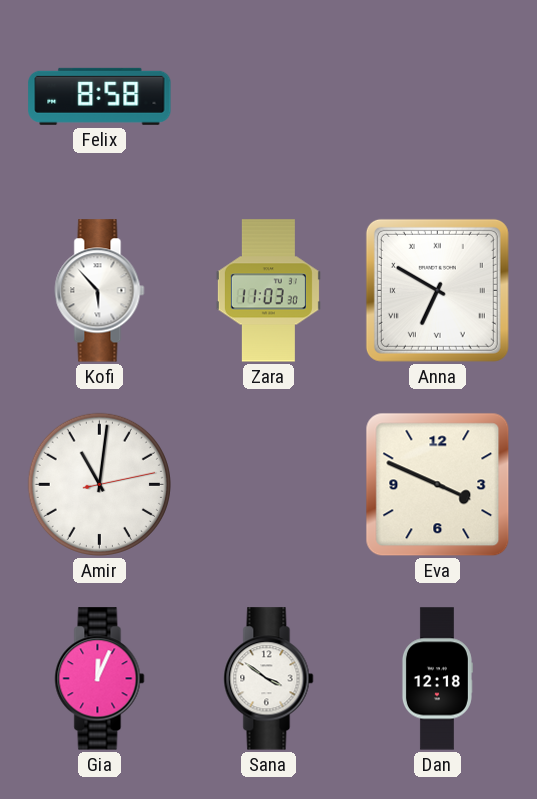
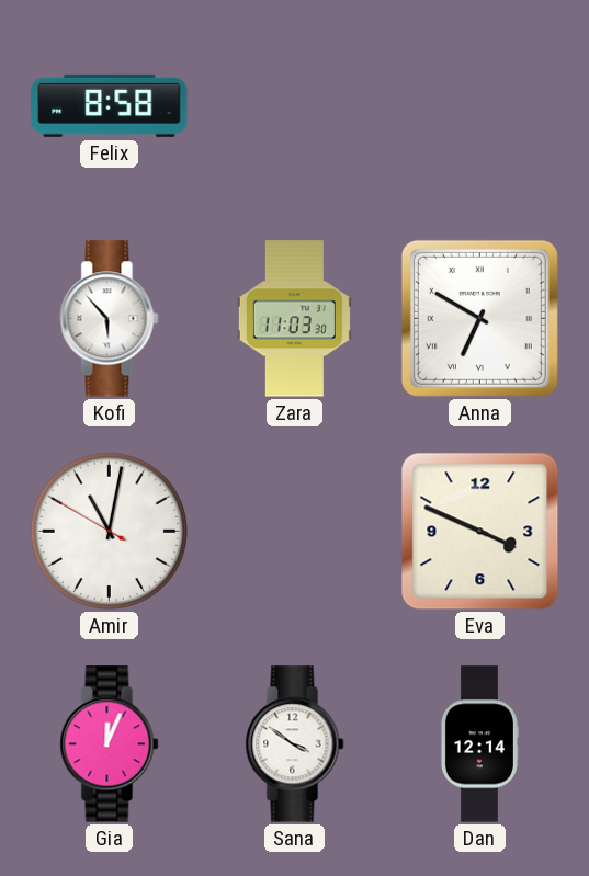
Amir: 11:01:13 -> 11:01:50
Dan: 12:18 -> 12:14
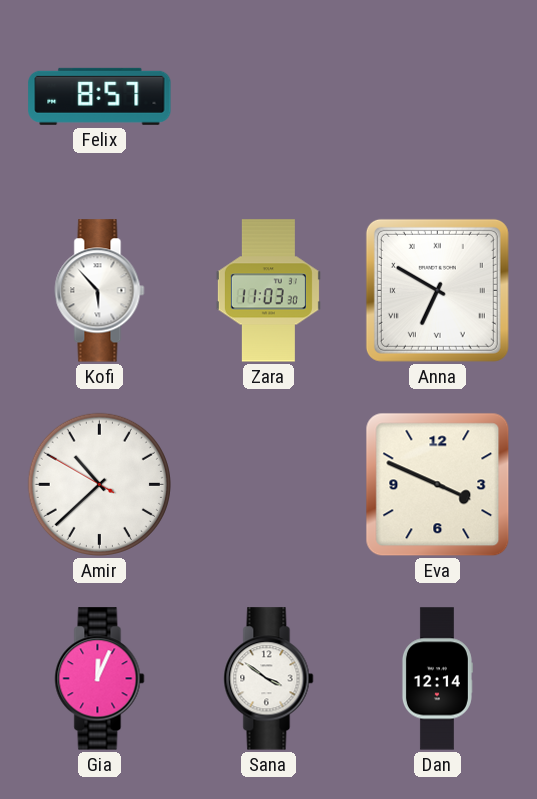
Felix: 8:58 -> 8:57
Amir: 11:01 -> 10:37
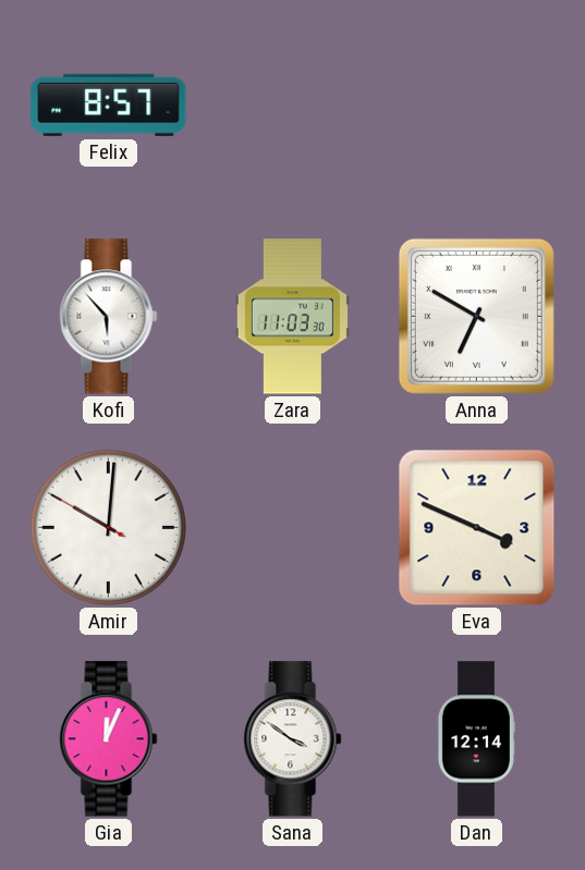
Amir: 10:37 -> 10:00
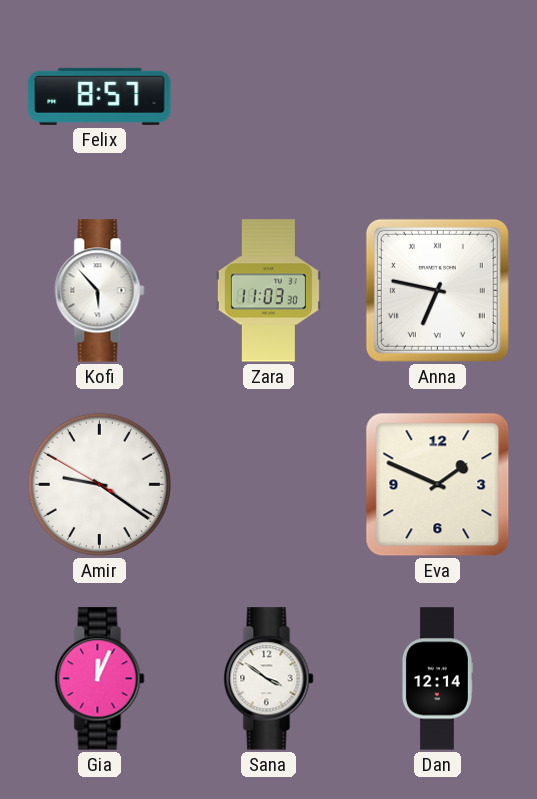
Anna: 6:50 -> 6:47
Amir: 10:00 -> 9:20
Eva: 3:49 -> 1:49
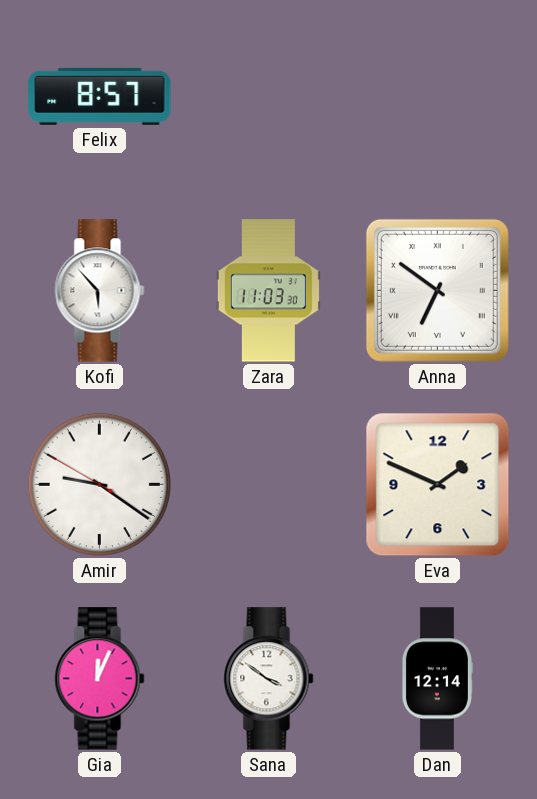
Anna: 6:47 -> 6:51
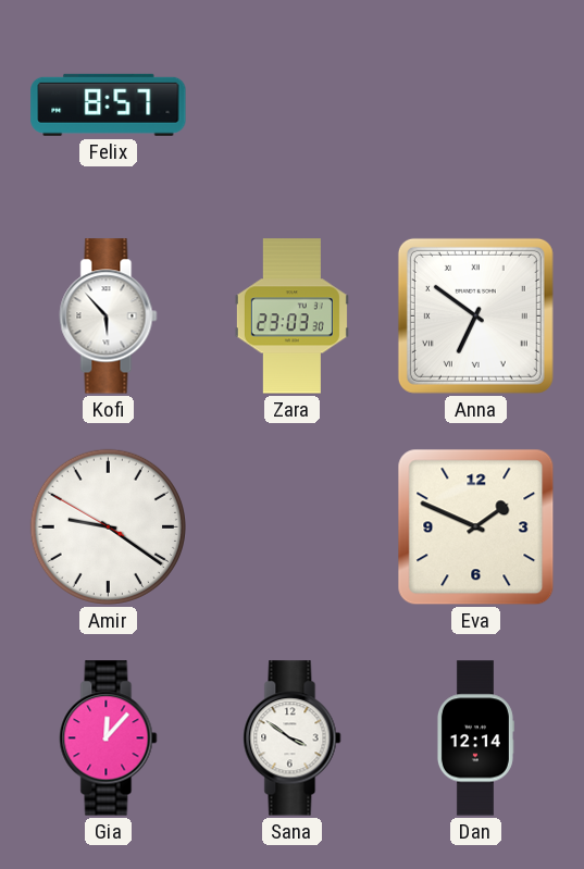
Zara: 11:03 -> 23:03
Gia: 12:04 -> 12:07
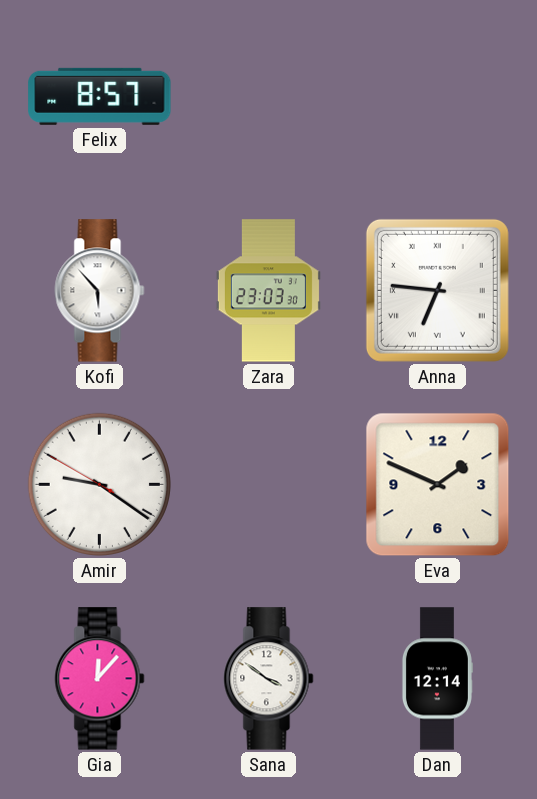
Anna: 6:51 -> 6:46
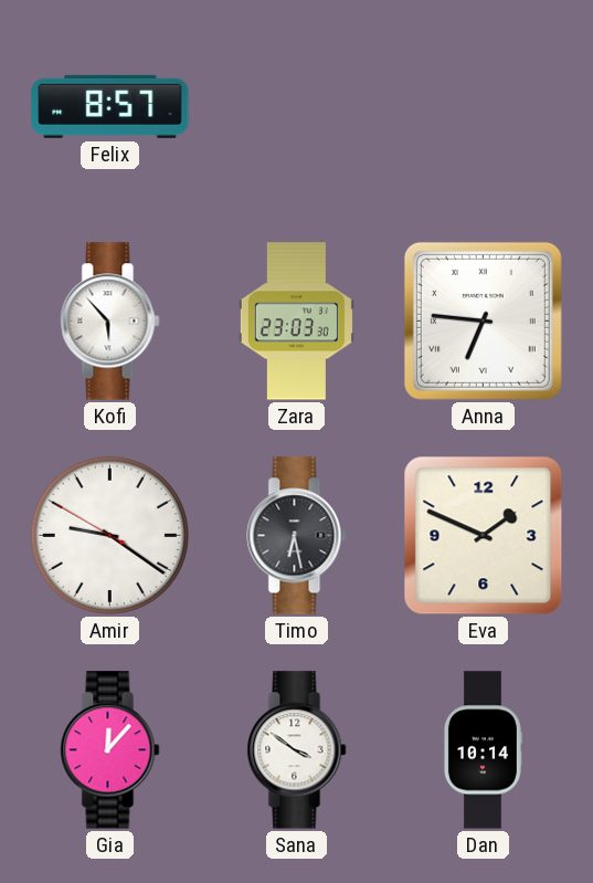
Timo: none -> 6:28
Dan: 12:14 -> 10:14
